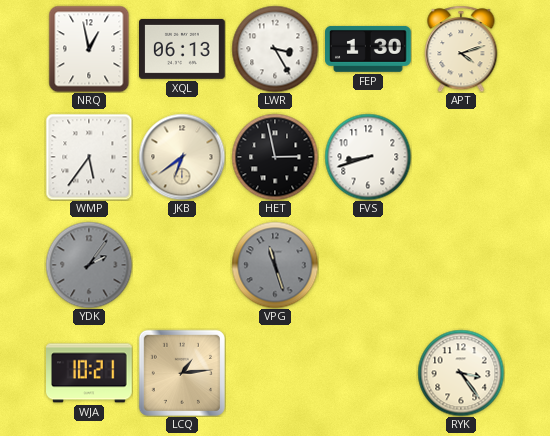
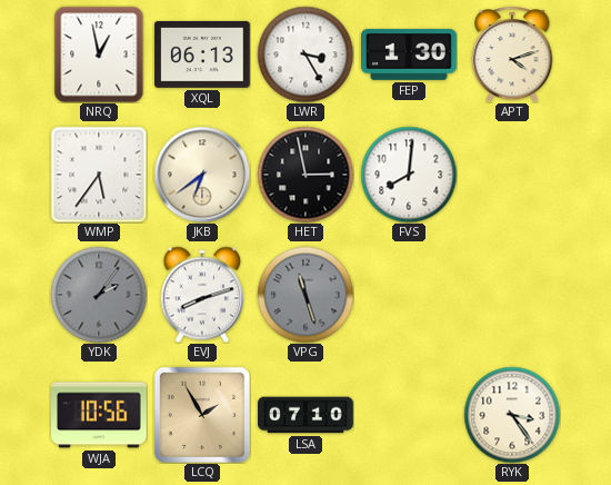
FVS: 8:42 -> 8:01
EVJ: none -> 8:12
WJA: 10:21 -> 10:56
LCQ: 1:14 -> 1:55
LSA: none -> 07:10
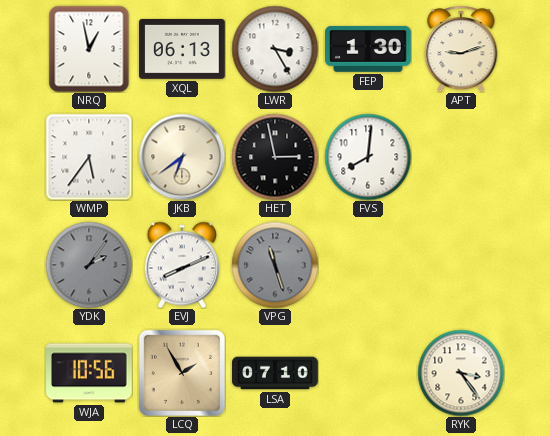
APT: 4:12 -> 9:12
EVJ: 8:12 -> 8:11
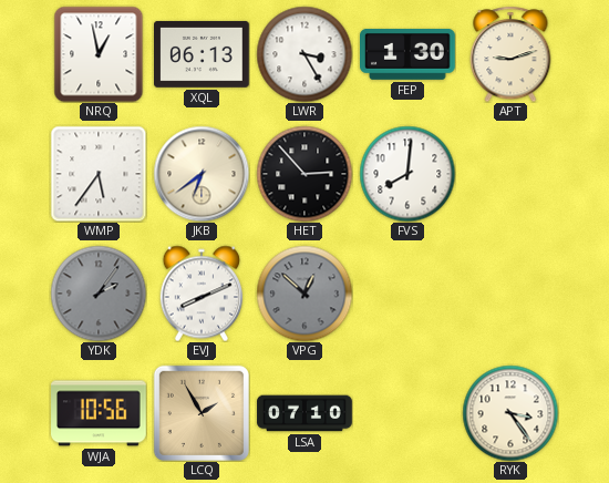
HET: 2:58 -> 2:53
VPG: 11:27 -> 12:52
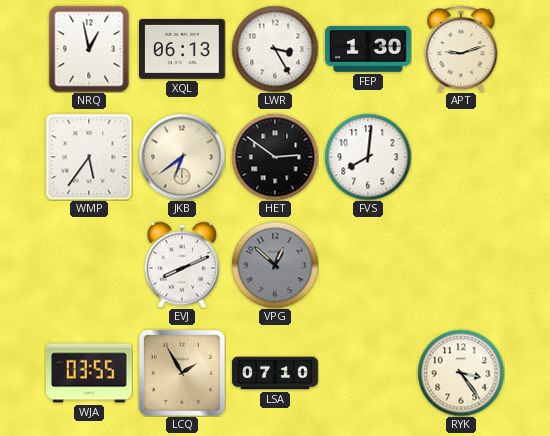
HET: 2:53 -> 2:51
YDK: 2:06 -> none
WJA: 10:56 -> 03:55
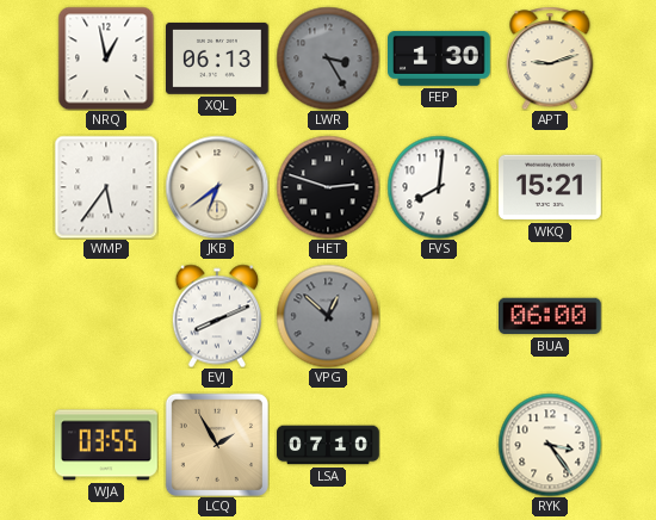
LWR dial: white -> grey
HET: 2:51 -> 2:48
WKQ: none -> 15:21
BUA: none -> 06:00
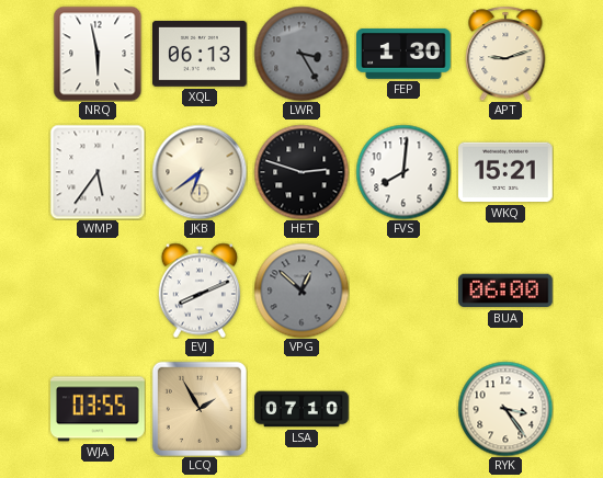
NRQ: 12:58 -> 5:58
